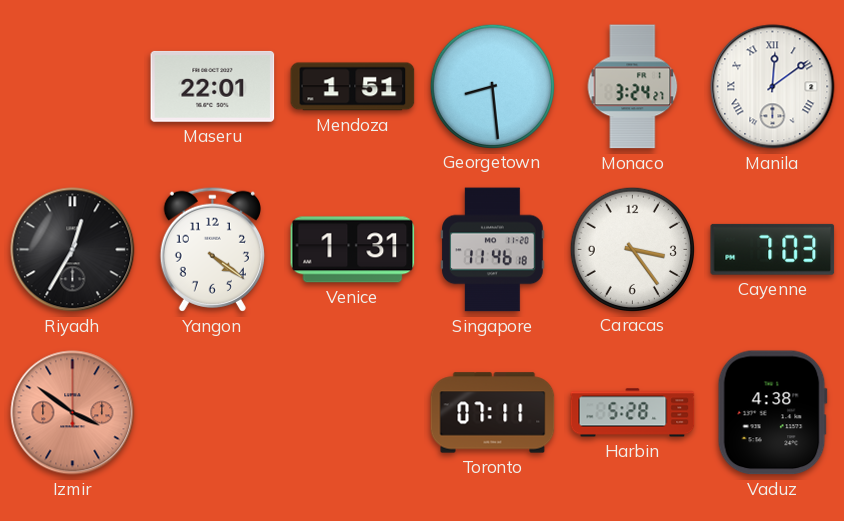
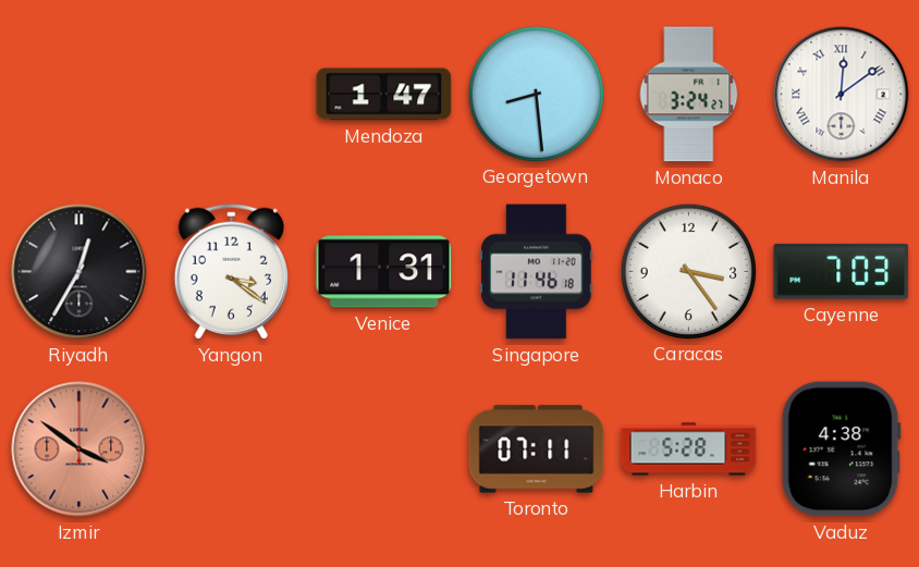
Maseru: 22:01 -> none
Mendoza: 1:51 -> 1:47
Yangon: 4:21 -> 3:21
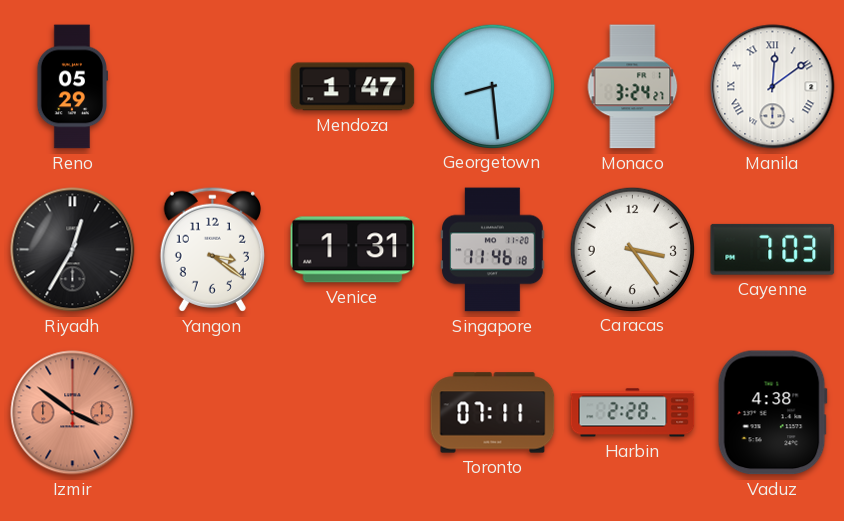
Reno: none -> 05:29
Harbin: 5:28 -> 2:28
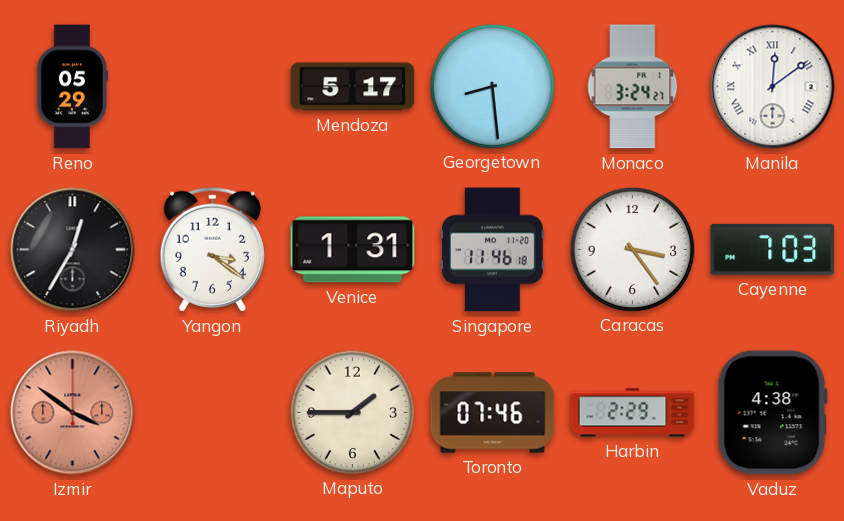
Mendoza: 1:47 -> 5:17
Maputo: none -> 1:45
Toronto: 07:11 -> 07:46
Harbin: 2:28 -> 2:29
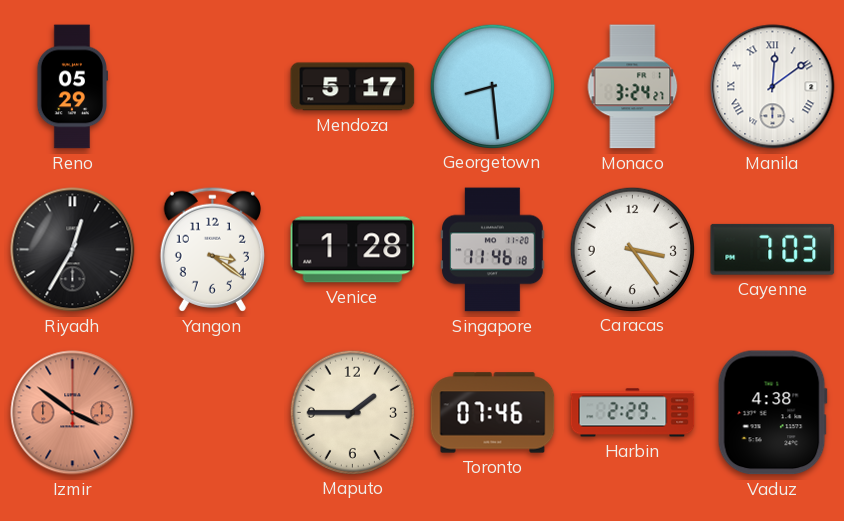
Venice: 1:31 -> 1:28
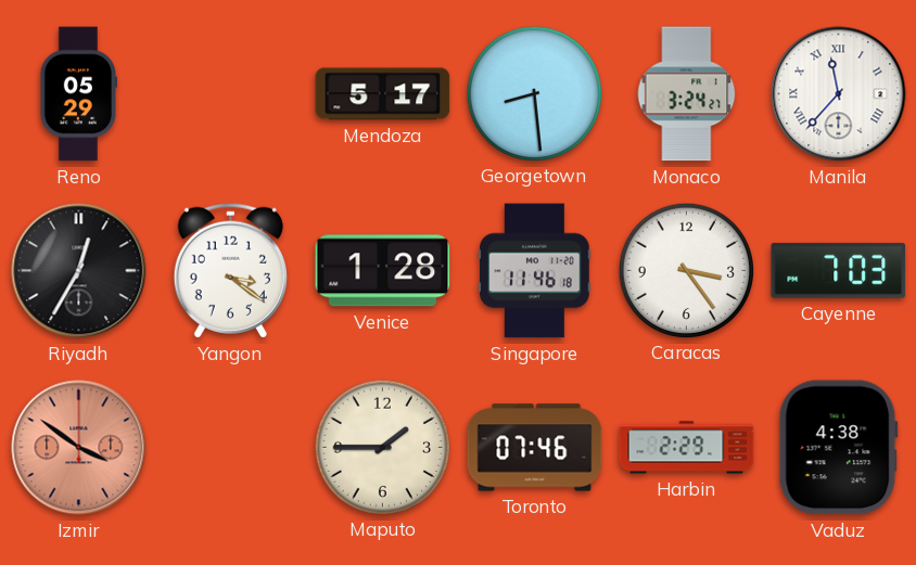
Manila: 12:09 -> 11:37
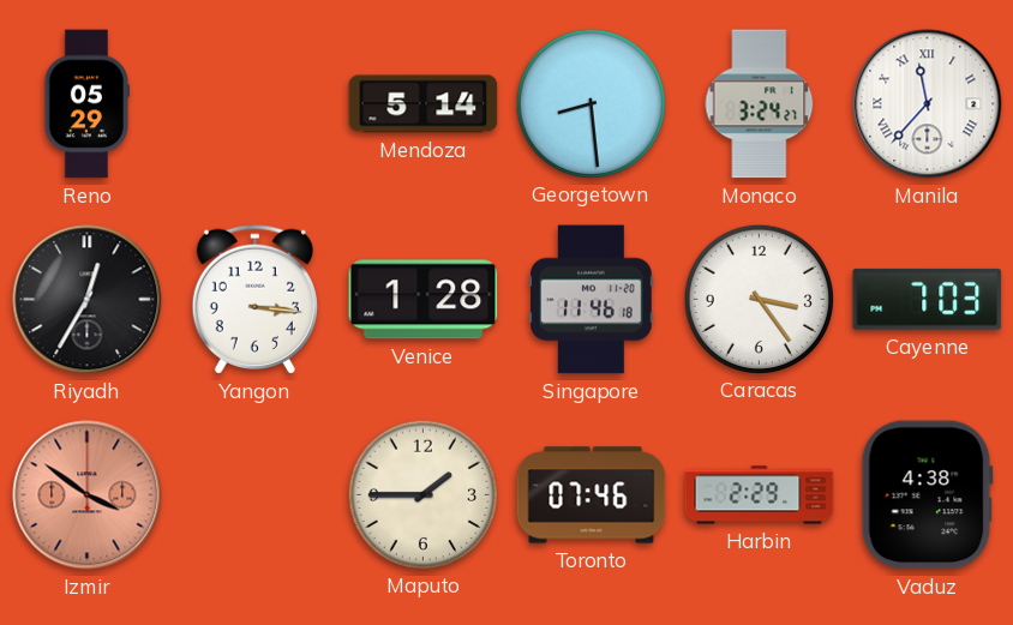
Mendoza: 5:17 -> 5:14
Yangon: 3:21 -> 3:16
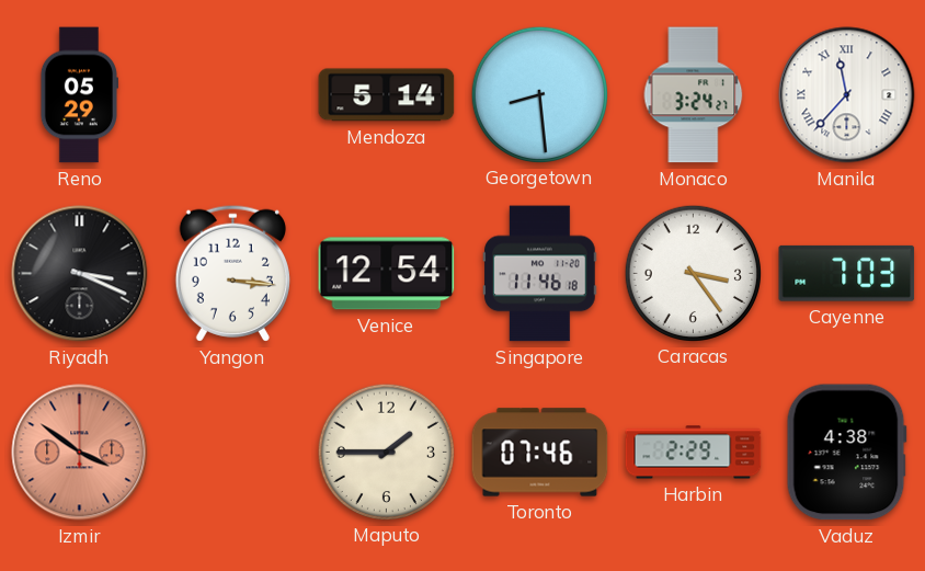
Riyadh: 12:35 -> 3:19
Venice: 1:28 -> 12:54
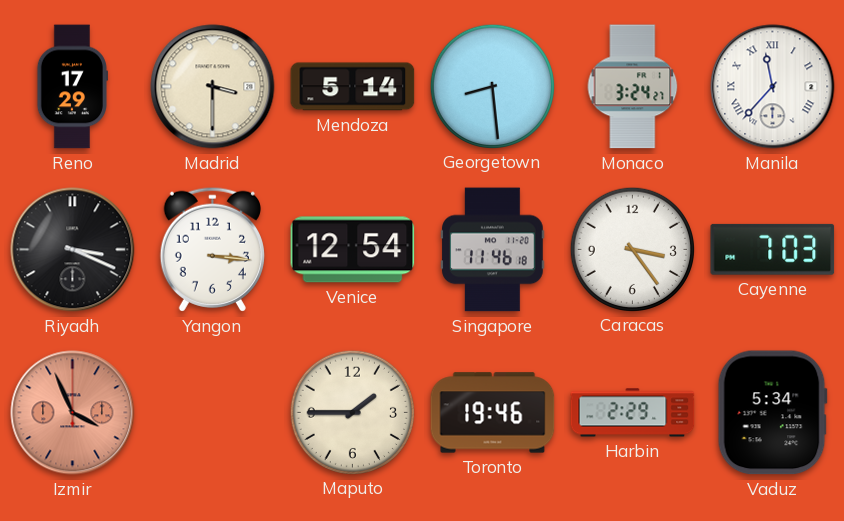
Reno: 05:29 -> 17:29
Madrid: none -> 3:30
Izmir: 3:51 -> 3:56
Toronto: 07:46 -> 19:46
Vaduz: 4:38 -> 5:34
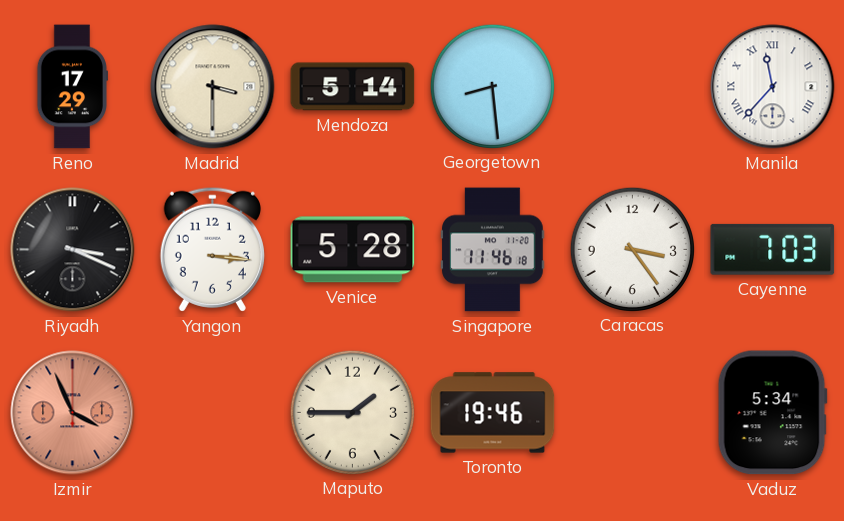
Monaco: 3:24 -> none
Venice: 12:54 -> 5:28
Harbin: 2:29 -> none
